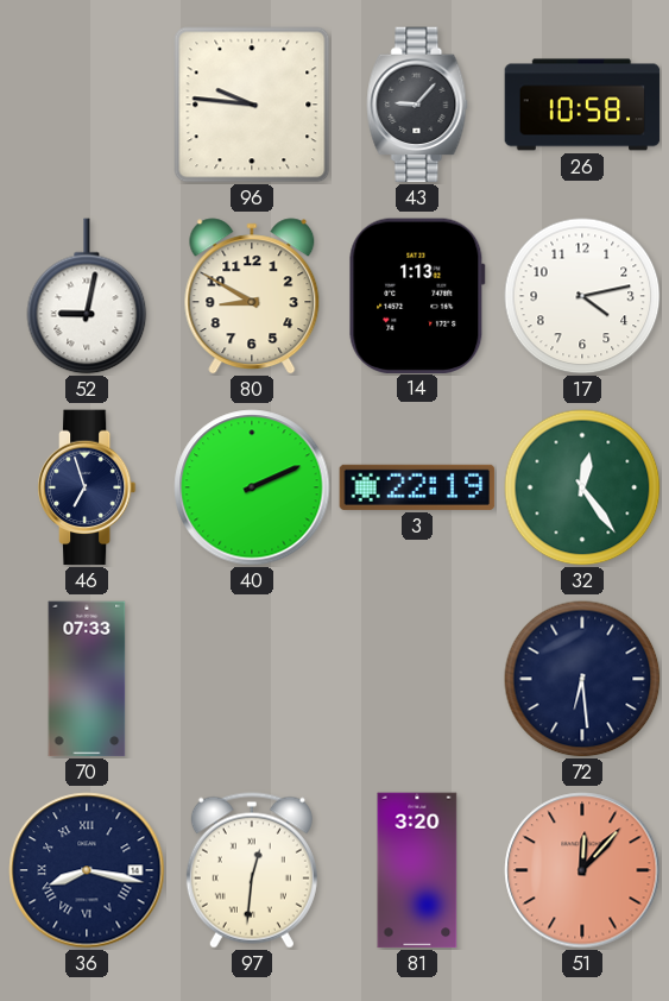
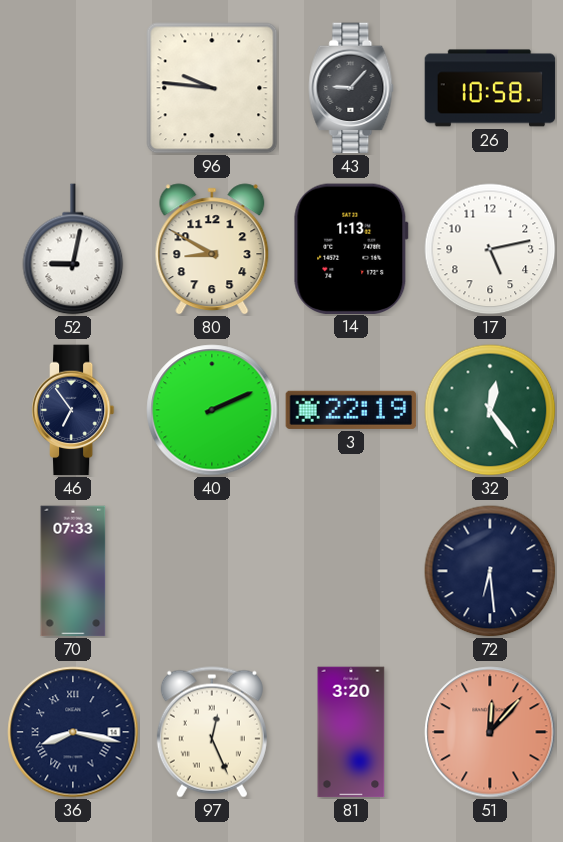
17: 4:13 -> 5:13
46: 6:57 -> 6:54
97: 12:31 -> 12:26
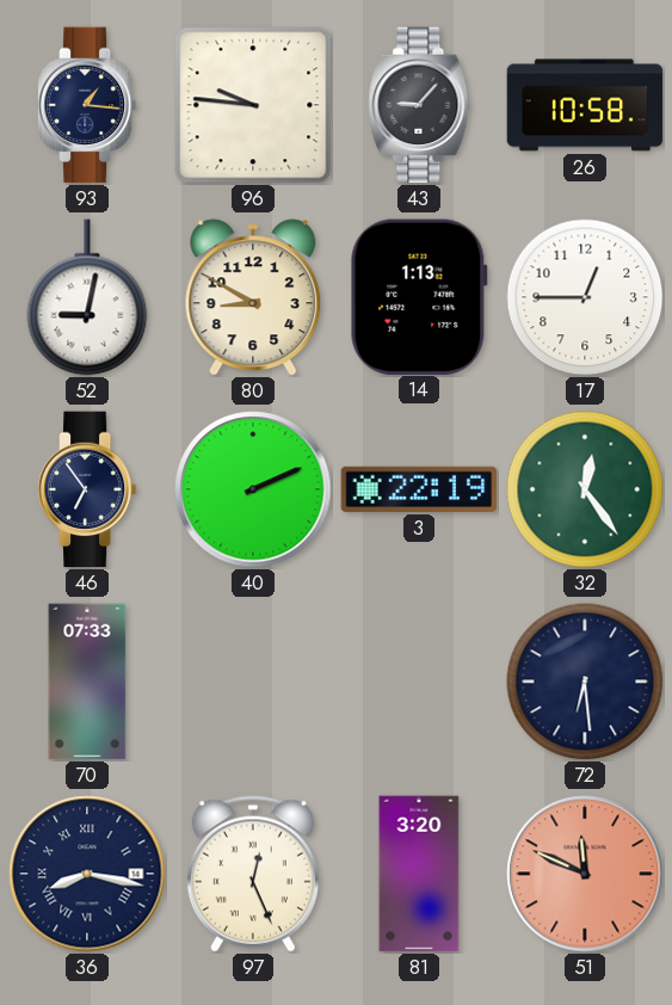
93: none -> 1:16
17: 5:13 -> 12:45
51: 12:07 -> 11:49
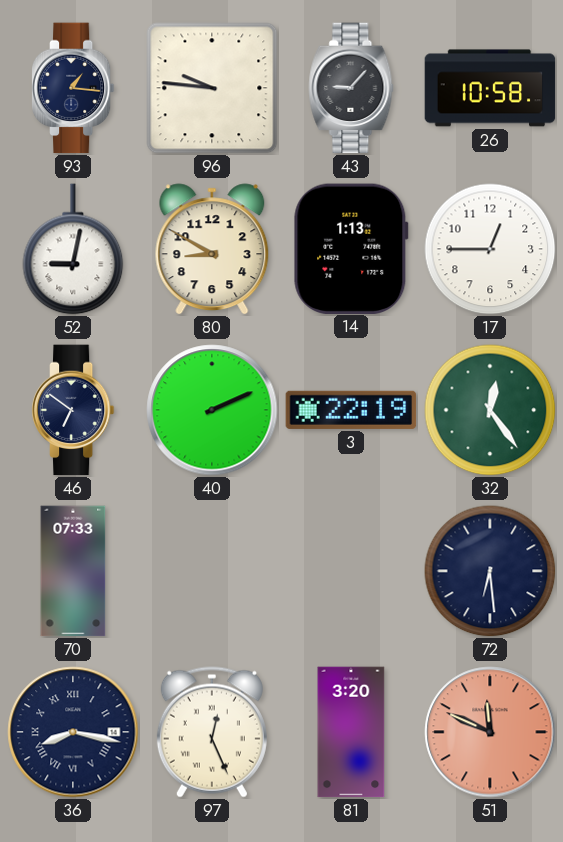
46: 6:54 -> 6:51
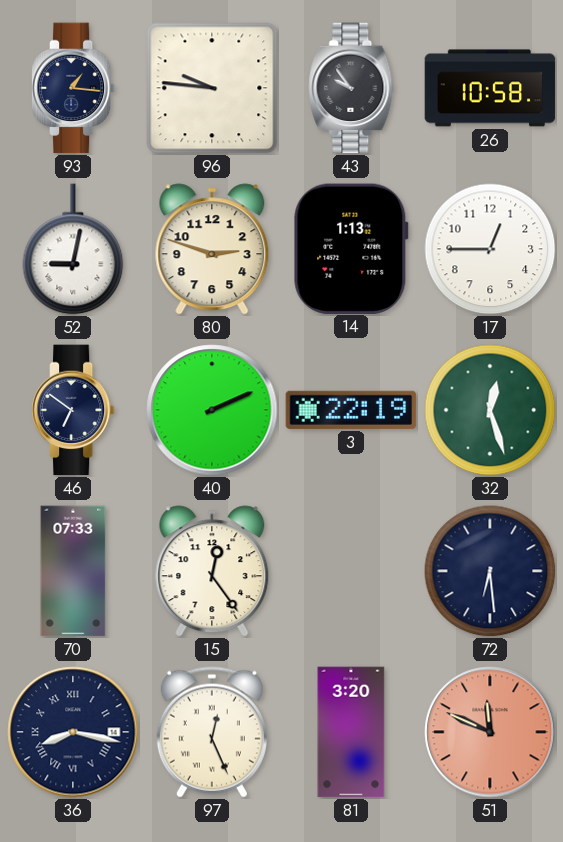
43: 9:07 -> 9:54
80: 8:50 -> 2:48
32: 12:24 -> 12:27
15: none -> 12:24
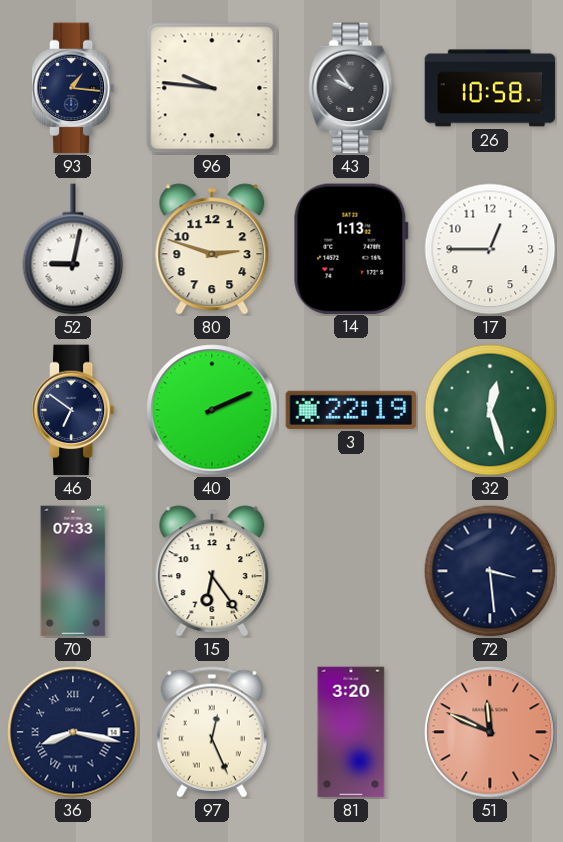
15: 12:24 -> 6:24
72: 6:29 -> 3:29
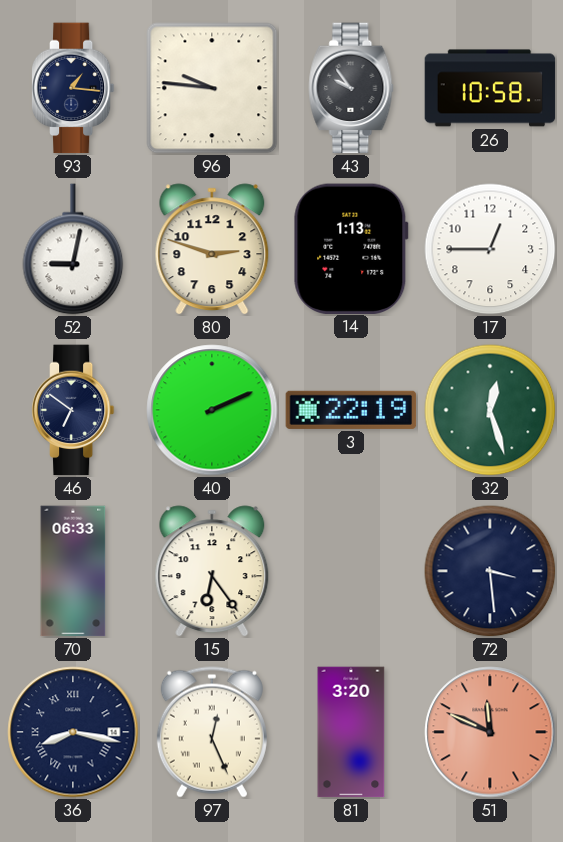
70: 07:33 -> 06:33
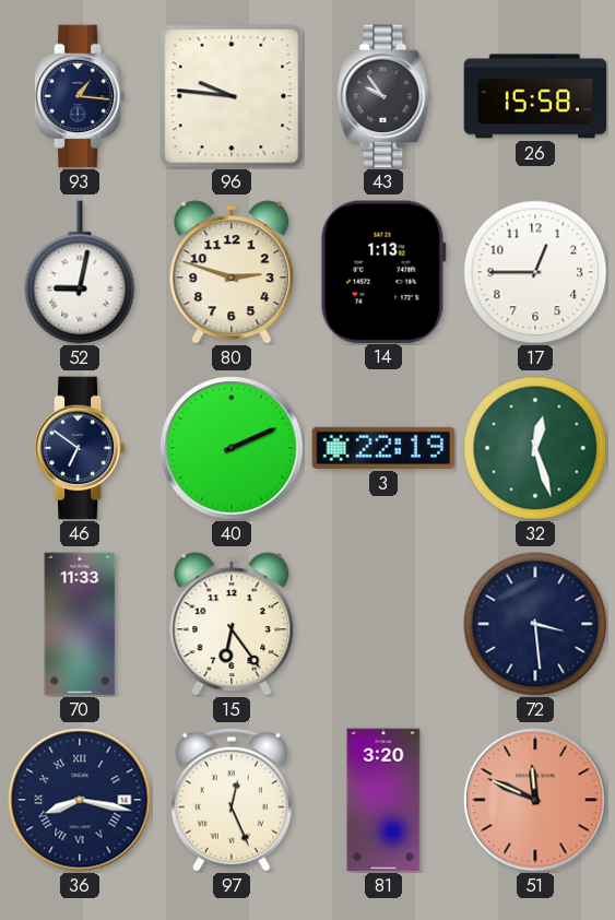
26: 10:58 -> 15:58
70: 06:33 -> 11:33
